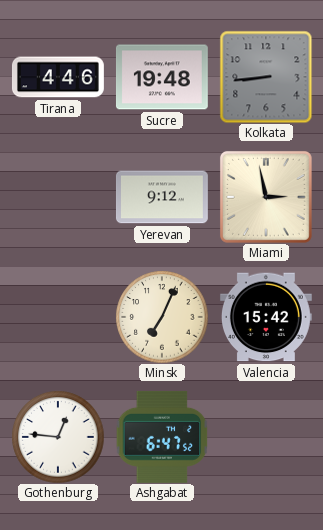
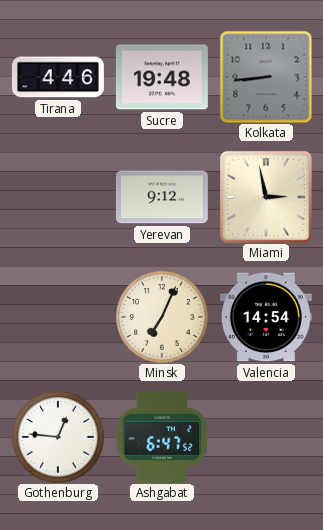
Valencia: 15:42 -> 14:54
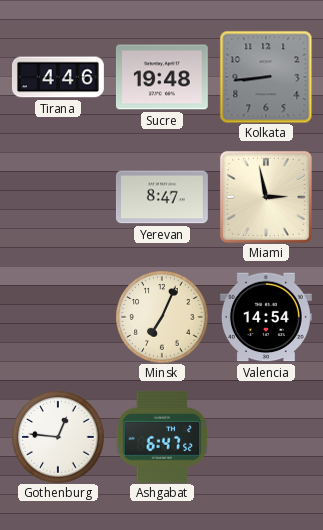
Yerevan: 9:12 -> 8:47
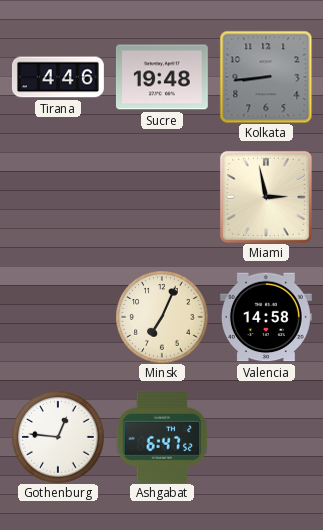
Yerevan: 8:47 -> none
Valencia: 14:54 -> 14:58
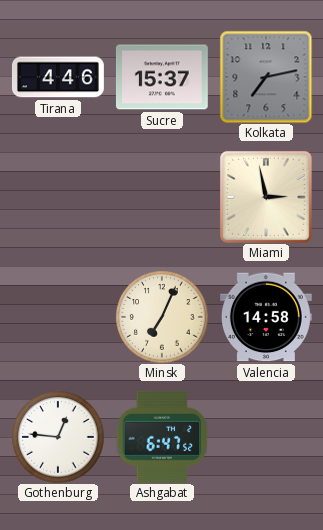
Sucre: 19:48 -> 15:37
Kolkata: 8:44 -> 7:13
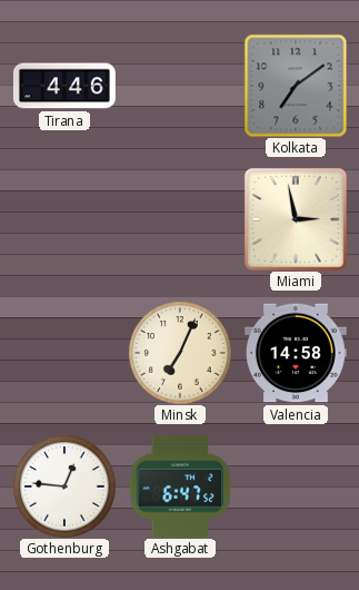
Sucre: 15:37 -> none
Kolkata: 7:13 -> 7:09
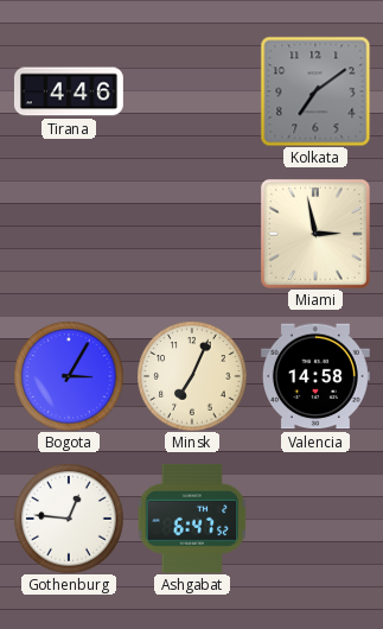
Bogota: none -> 3:05
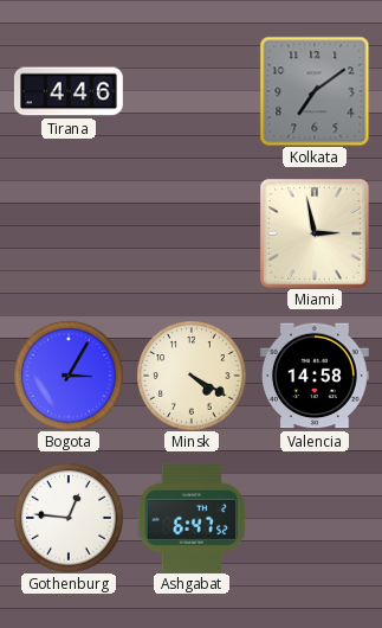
Minsk: 7:04 -> 4:20
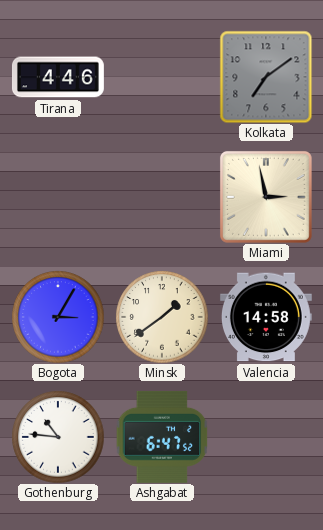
Minsk: 4:20 -> 1:39
Gothenburg: 12:46 -> 10:46
